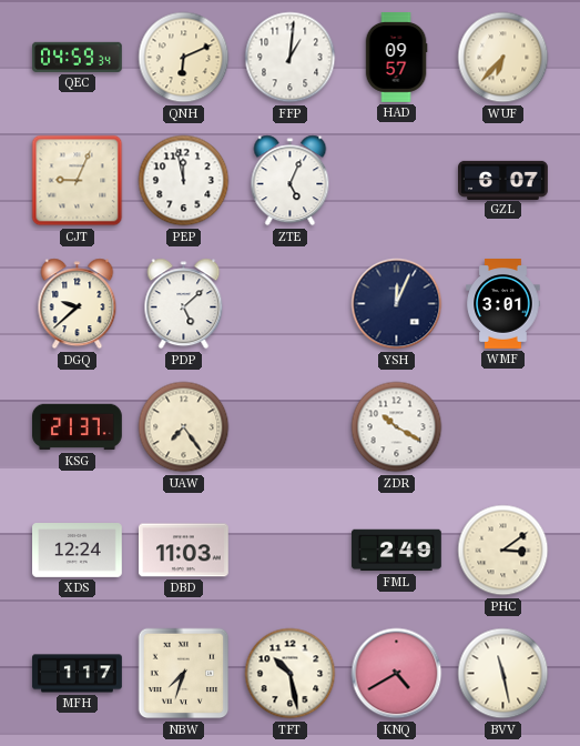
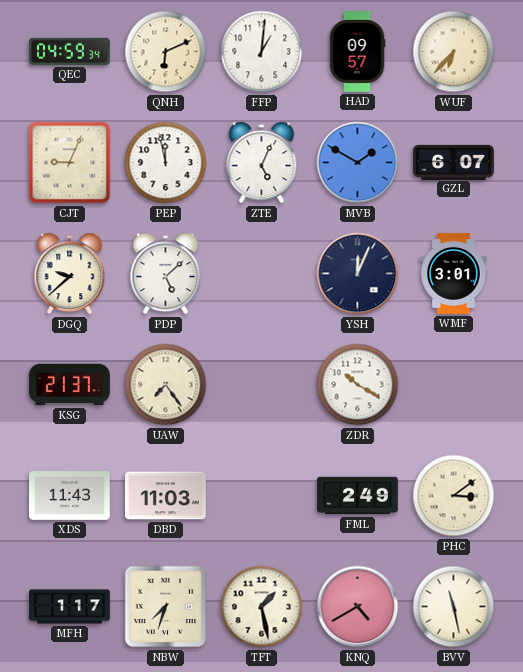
MVB: none -> 1:50
XDS: 12:24 -> 11:43
TFT: 10:28 -> 1:28
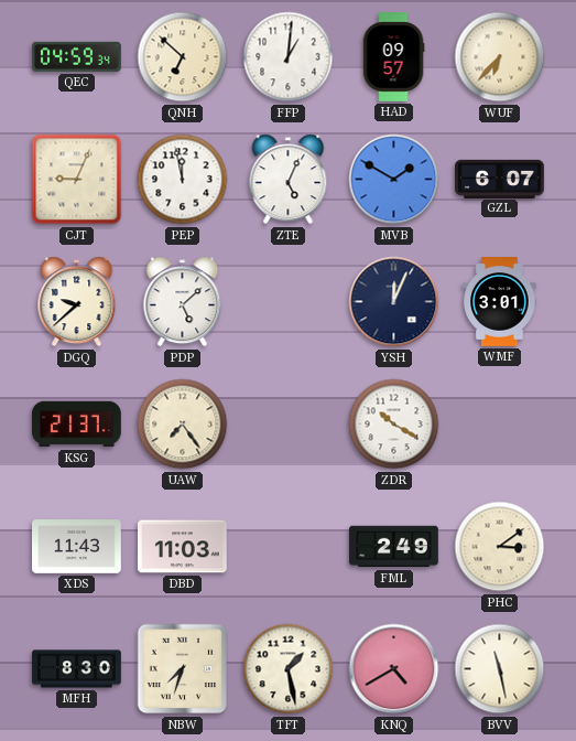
QNH: 6:11 -> 6:52
MFH: 1:17 -> 8:30
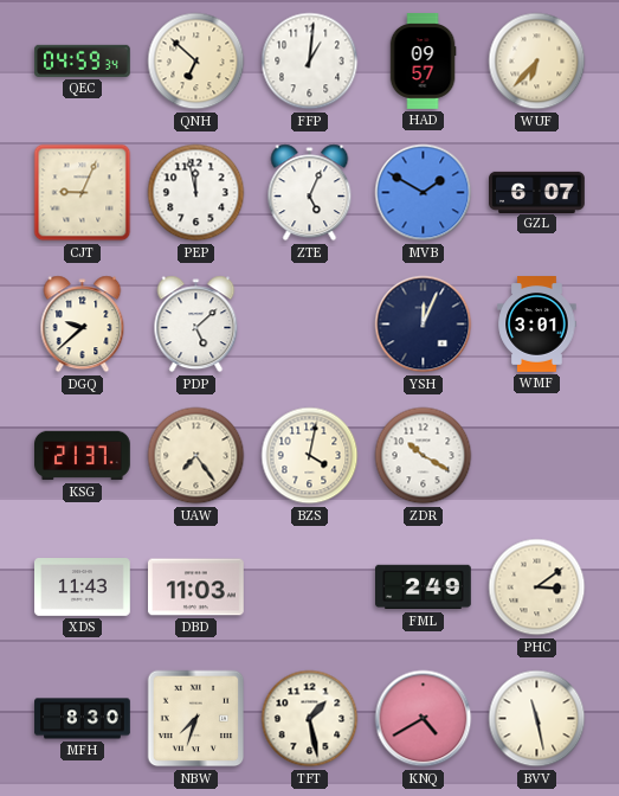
BZS: none -> 4:02
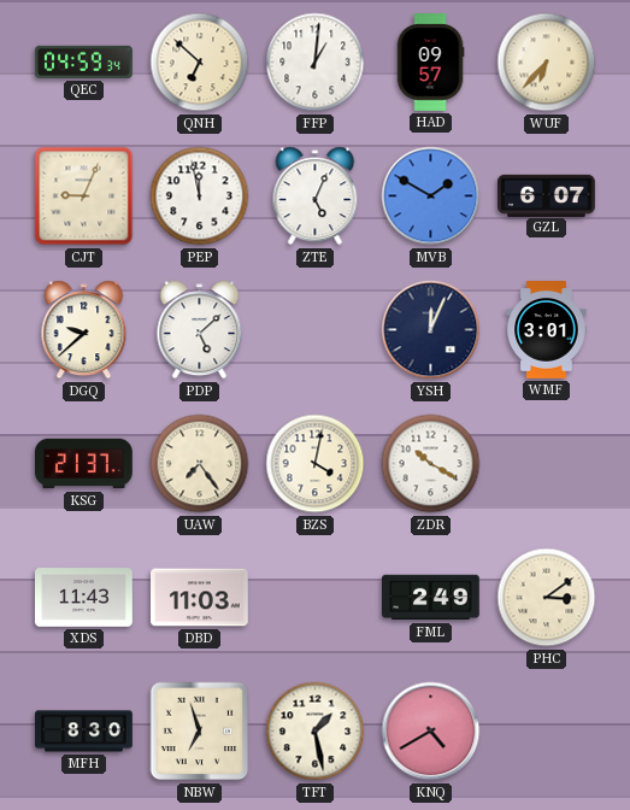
NBW: 7:33 -> 6:57
BVV: 11:28 -> none
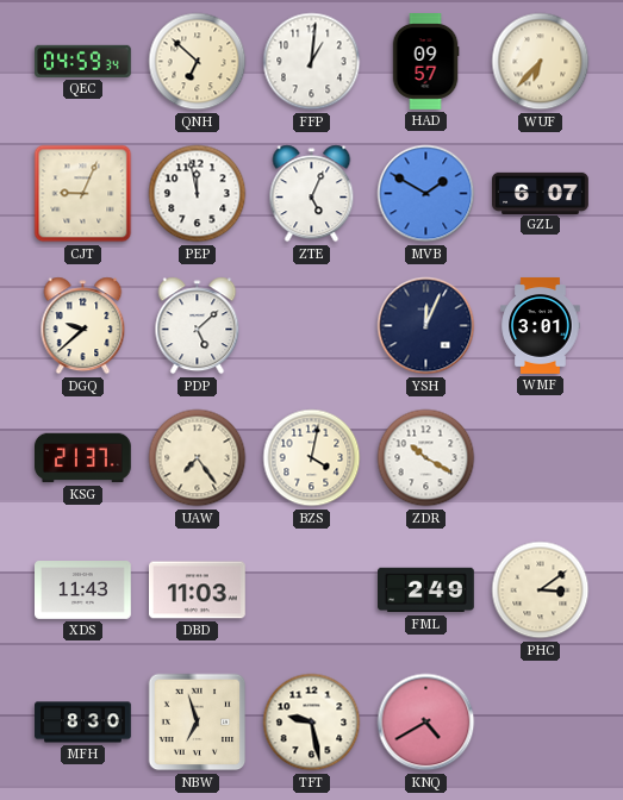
TFT: 1:28 -> 9:28
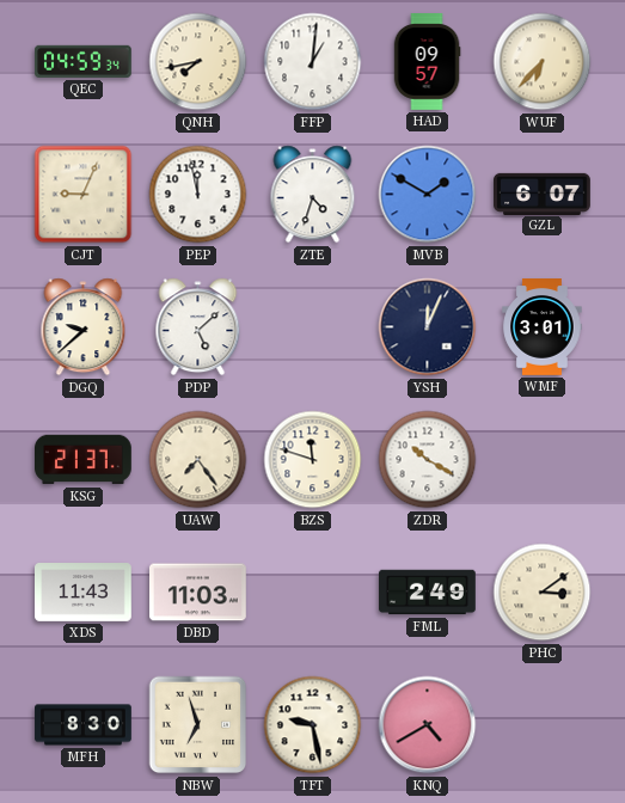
QNH: 6:52 -> 7:43
ZTE: 5:04 -> 4:33
BZS: 4:02 -> 11:48
